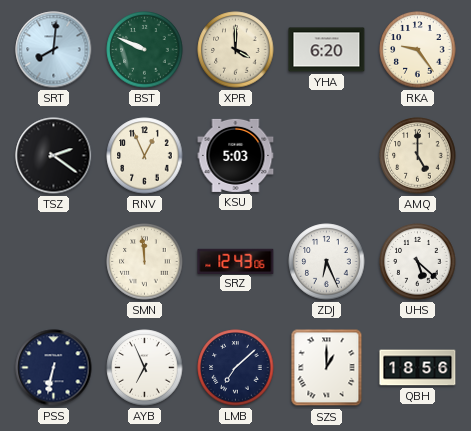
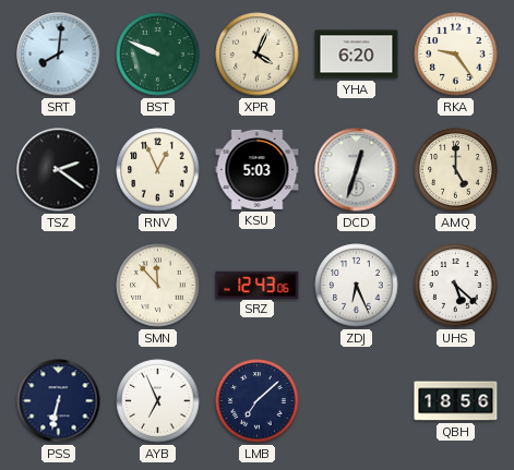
XPR: 4:00 -> 4:04
DCD: none -> 12:33
SMN: 11:59 -> 11:53
SZS: 1:00 -> none
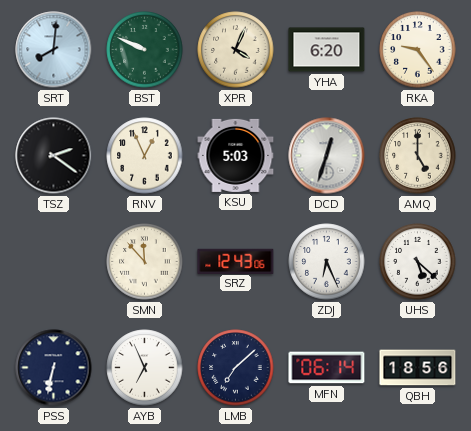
MFN: none -> 06:14
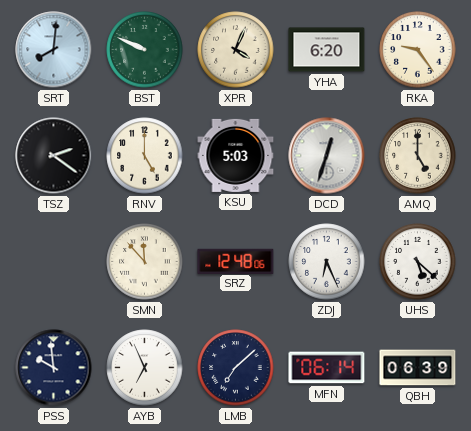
RNV: 12:56 -> 5:00
SRZ: 12:43 -> 12:48
PSS: 6:32 -> 9:59
QBH: 18:56 -> 06:39
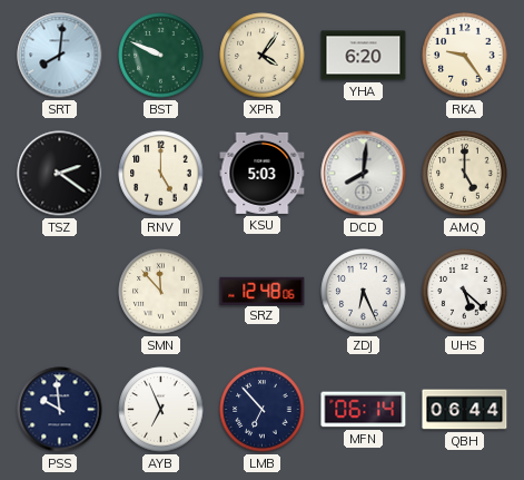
XPR: 4:04 -> 4:06
DCD: 12:33 -> 8:01
LMB: 7:08 -> 6:53
QBH: 06:39 -> 06:44
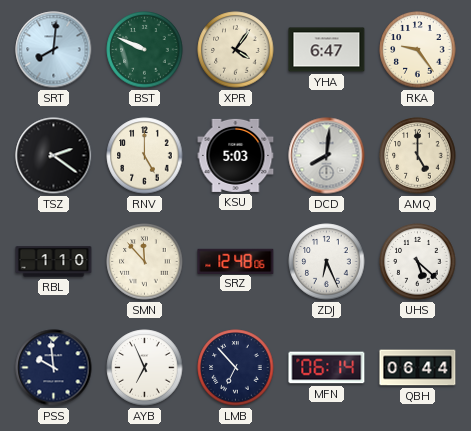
YHA: 6:20 -> 6:47
RBL: none -> 1:10
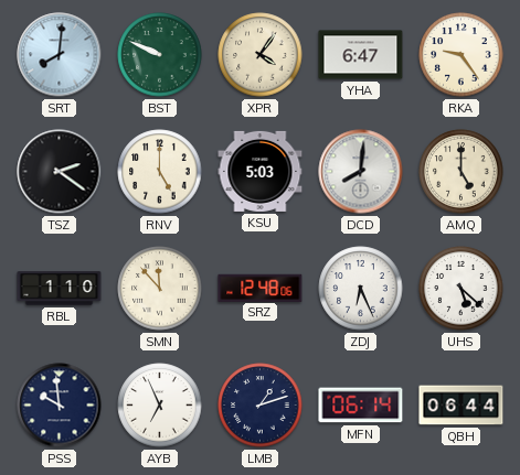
LMB: 6:53 -> 1:12
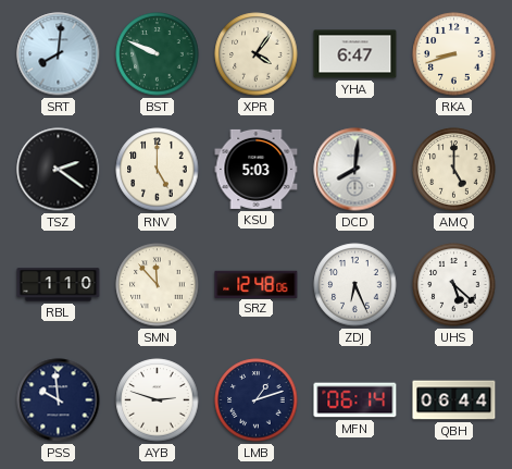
RKA: 9:24 -> 8:42
AYB: 6:56 -> 2:48
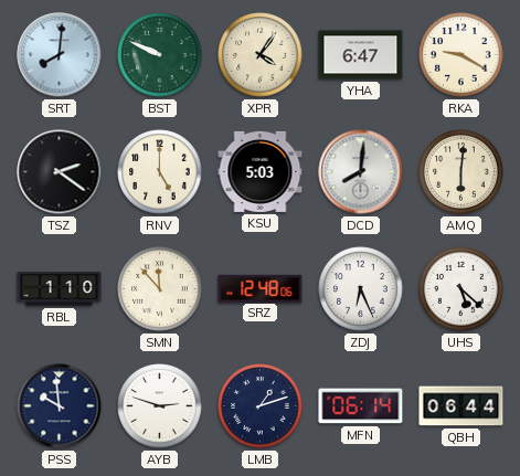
RKA: 8:42 -> 9:20
AMQ: 5:00 -> 6:01
